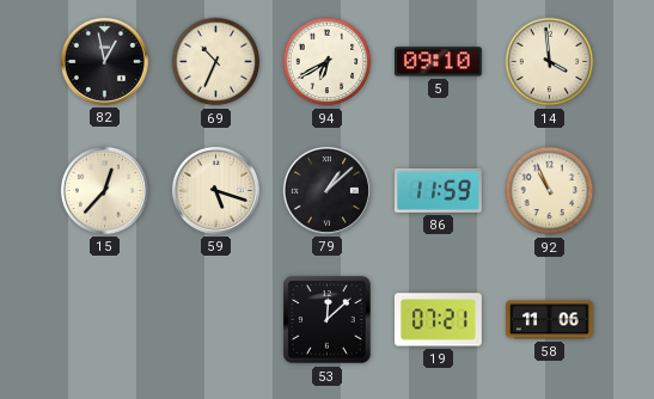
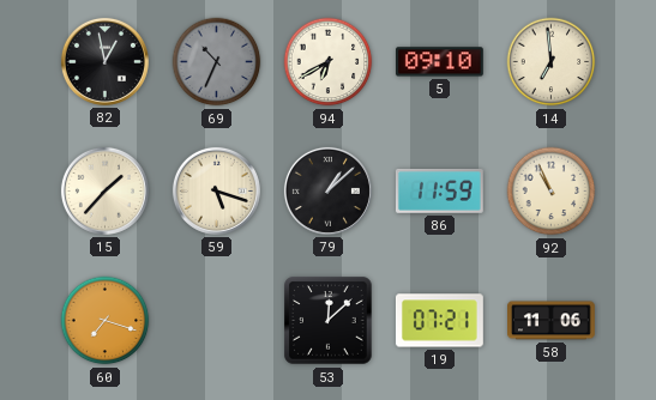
69 dial: cream -> grey
14: 3:59 -> 6:59
15: 12:37 -> 1:37
60: none -> 7:18
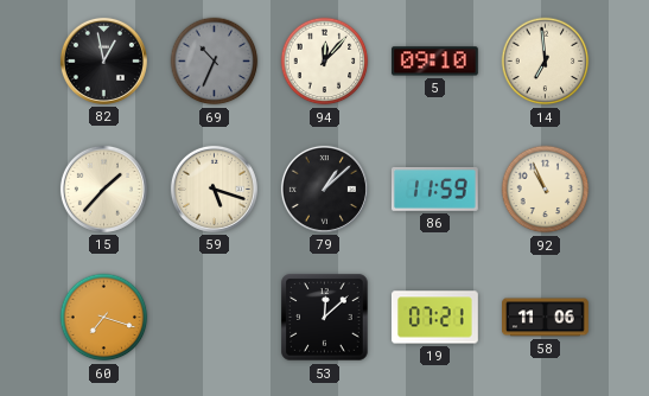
94: 6:40 -> 12:07
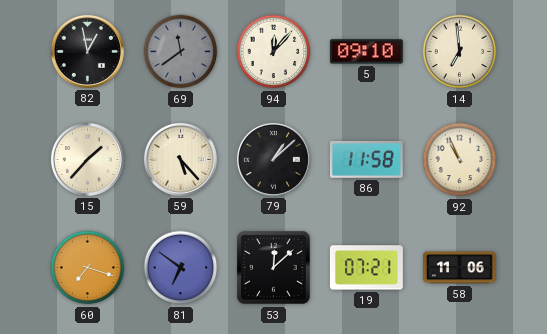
69: 10:34 -> 11:39
59: 5:18 -> 5:23
86: 11:59 -> 11:58
81: none -> 6:51
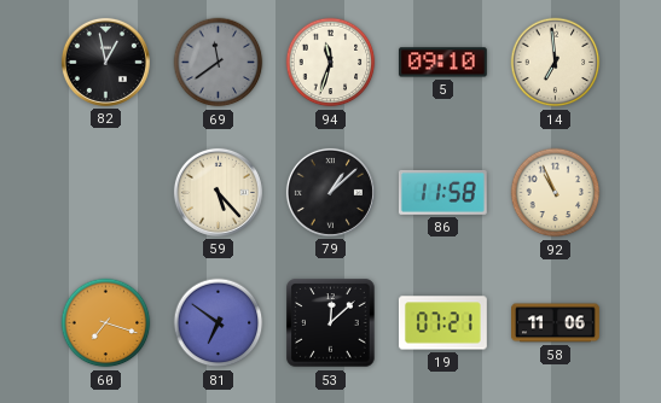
94: 12:07 -> 11:33
15: 1:37 -> none
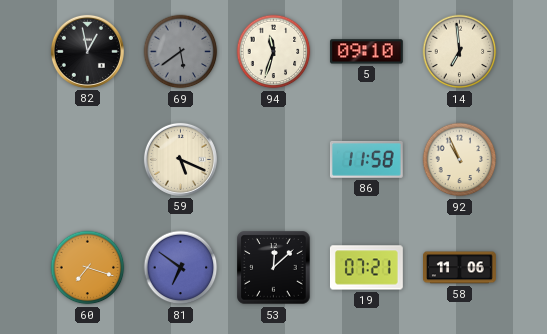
69: 11:39 -> 5:39
59: 5:23 -> 5:19
79: 1:08 -> none
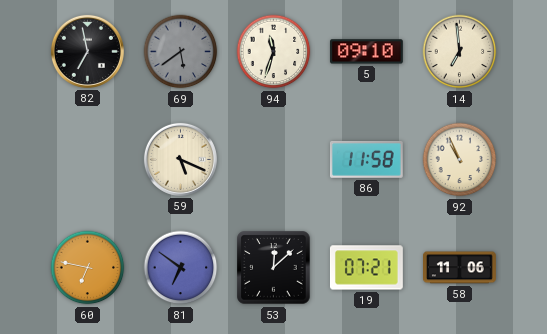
82: 12:58 -> 6:58
60: 7:18 -> 6:47
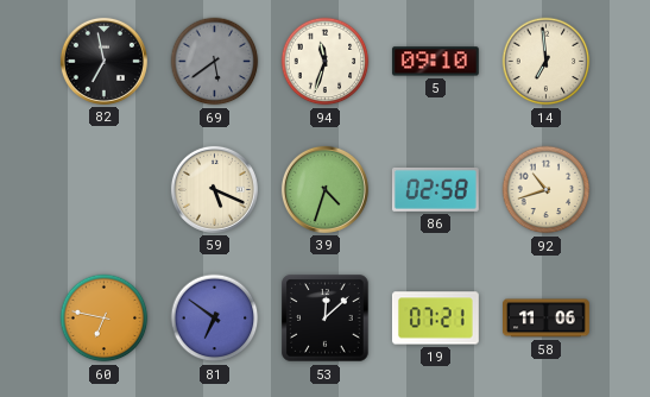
39: none -> 4:33
86: 11:58 -> 02:58
92: 10:56 -> 10:42
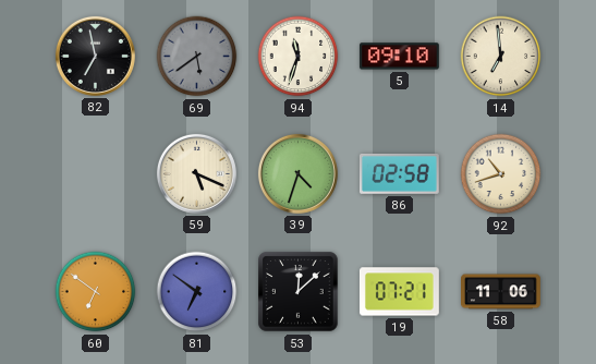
60: 6:47 -> 6:51
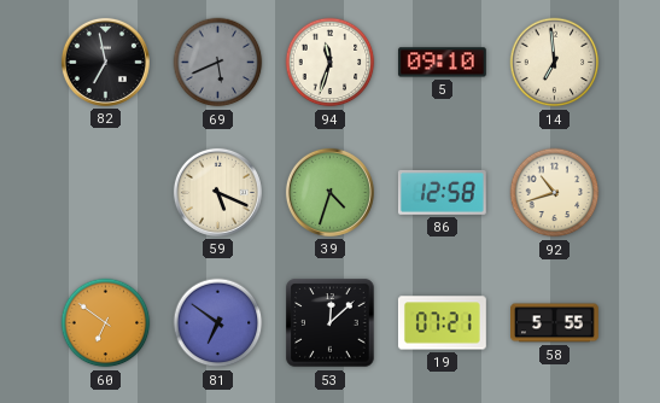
69: 5:39 -> 5:41
86: 02:58 -> 12:58
58: 11:06 -> 5:55
